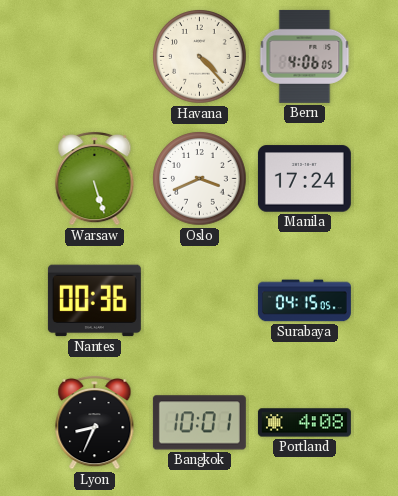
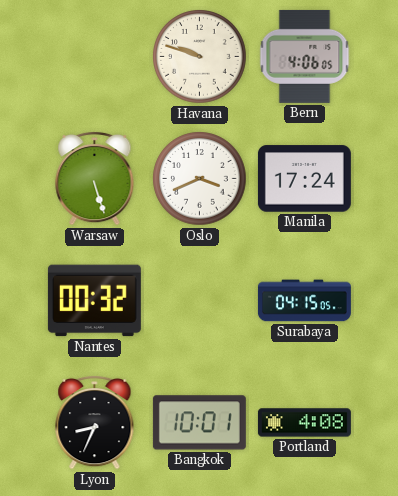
Havana: 4:23 -> 9:48
Nantes: 00:36 -> 00:32
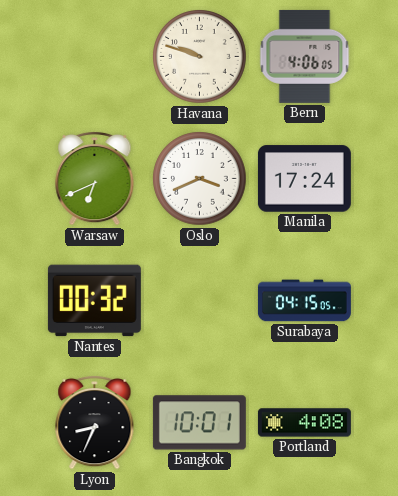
Warsaw: 5:27 -> 6:41
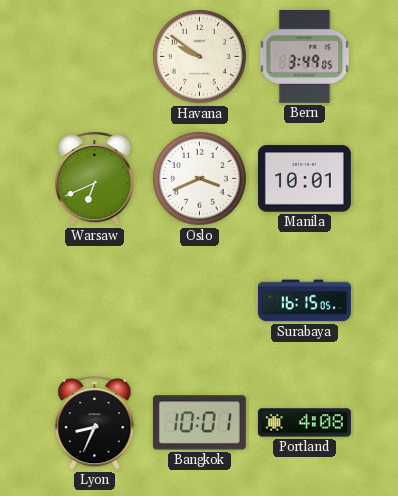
Havana: 9:48 -> 9:51
Bern: 4:06 -> 3:49
Manila: 17:24 -> 10:01
Nantes: 00:32 -> none
Surabaya: 04:15 -> 16:15
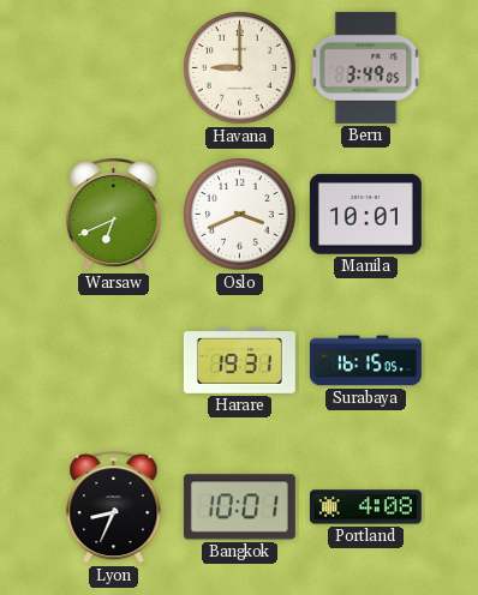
Havana: 9:51 -> 9:00
Harare: none -> 19:31
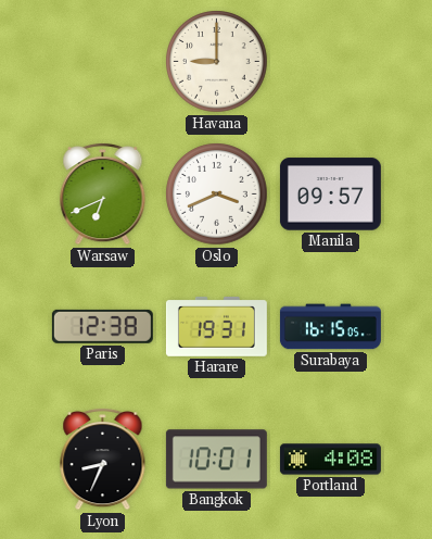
Bern: 3:49 -> none
Manila: 10:01 -> 09:57
Paris: none -> 12:38
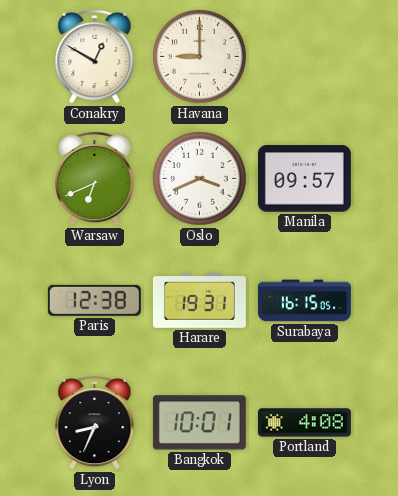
Conakry: none -> 12:50
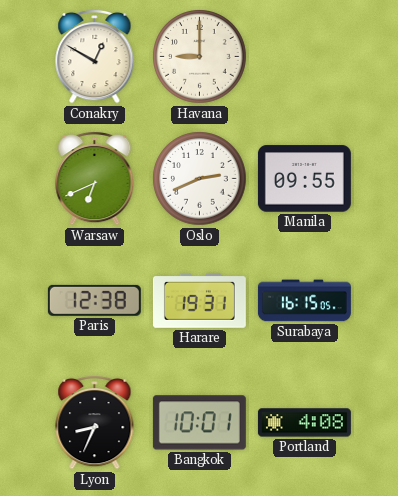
Oslo: 3:41 -> 2:41
Manila: 09:57 -> 09:55
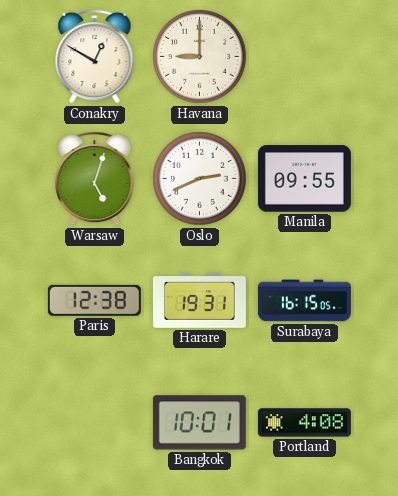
Warsaw: 6:41 -> 5:03
Lyon: 8:34 -> none
